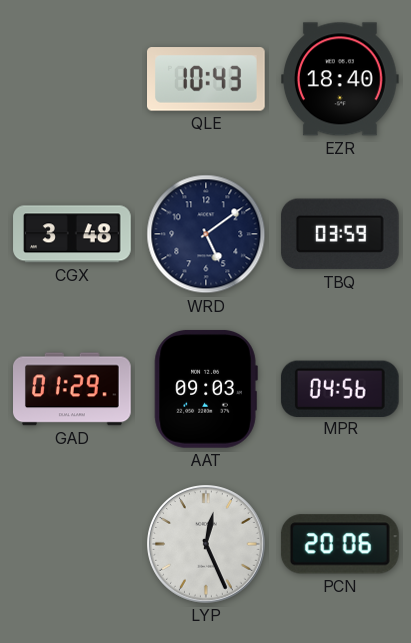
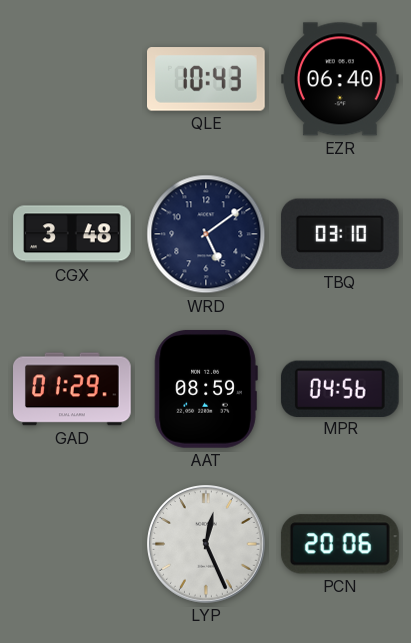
EZR: 18:40 -> 06:40
TBQ: 03:59 -> 03:10
AAT: 09:03 -> 08:59
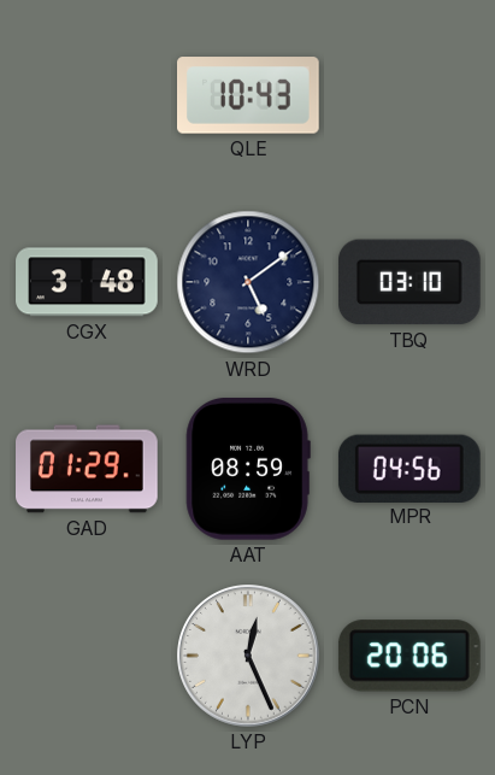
EZR: 06:40 -> none
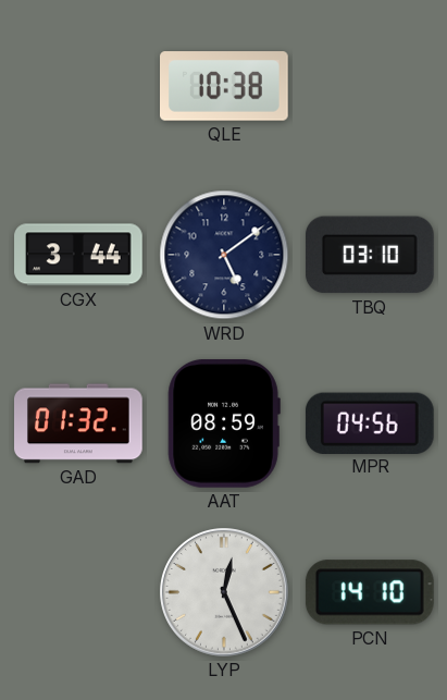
QLE: 10:43 -> 10:38
CGX: 3:48 -> 3:44
GAD: 01:29 -> 01:32
PCN: 20:06 -> 14:10
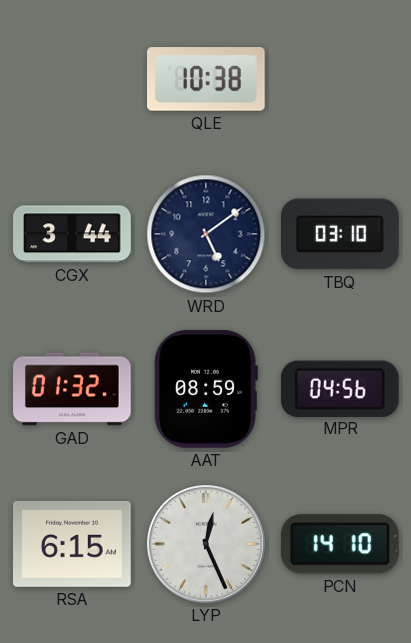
RSA: none -> 6:15
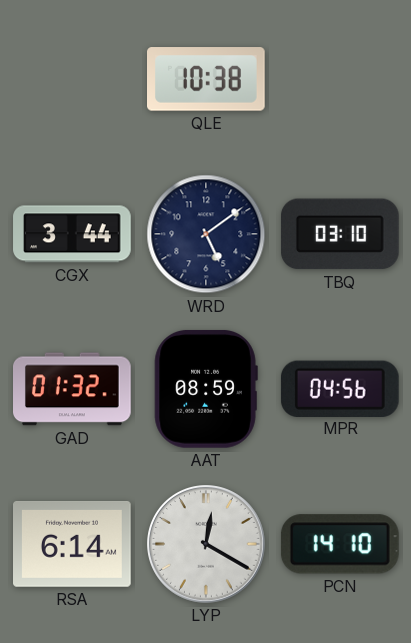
RSA: 6:15 -> 6:14
LYP: 12:26 -> 12:20
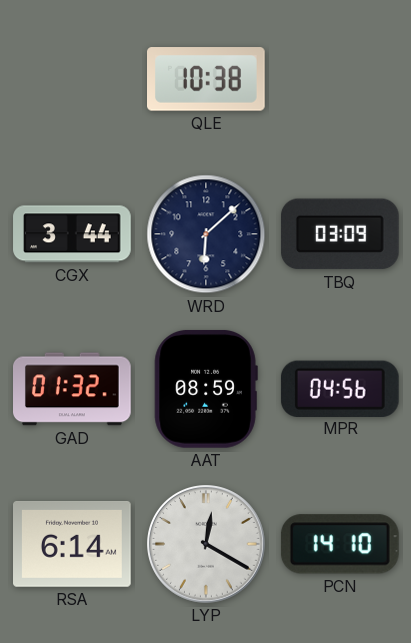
WRD: 5:09 -> 6:08
TBQ: 03:10 -> 03:09
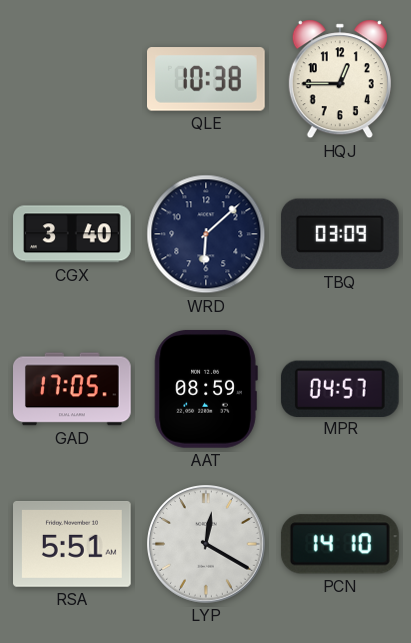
HQJ: none -> 12:45
CGX: 3:44 -> 3:40
GAD: 01:32 -> 17:05
MPR: 04:56 -> 04:57
RSA: 6:14 -> 5:51
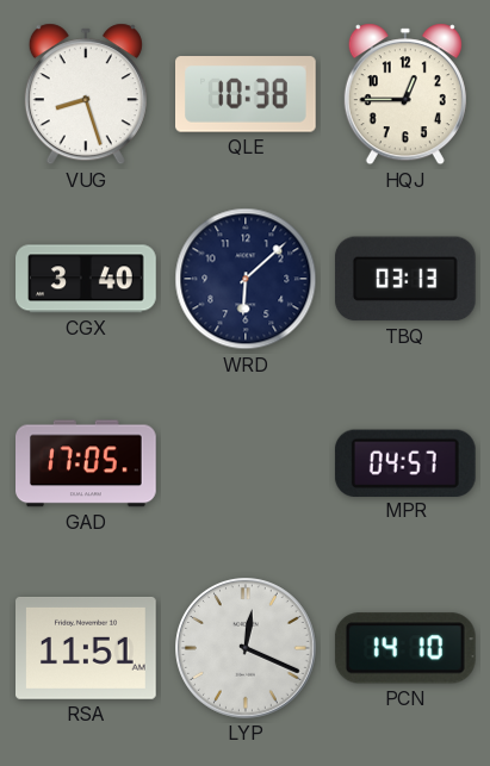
VUG: none -> 8:27
TBQ: 03:09 -> 03:13
AAT: 08:59 -> none
RSA: 5:51 -> 11:51
LYP: 12:20 -> 12:19
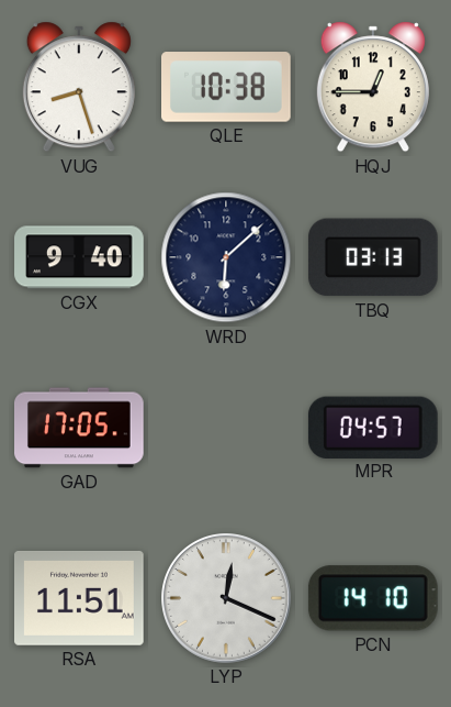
CGX: 3:40 -> 9:40
